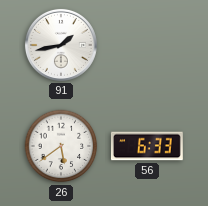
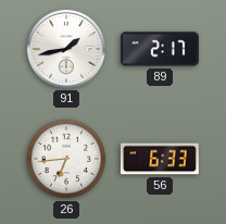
89: none -> 2:17
26: 5:39 -> 6:44
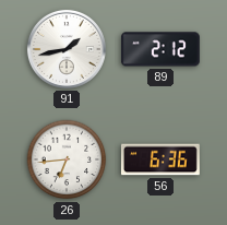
89: 2:17 -> 2:12
56: 6:33 -> 6:36
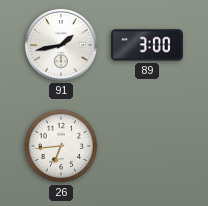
89: 2:12 -> 3:00
56: 6:36 -> none
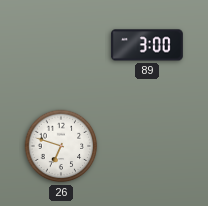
91: 1:43 -> none
26: 6:44 -> 6:48
